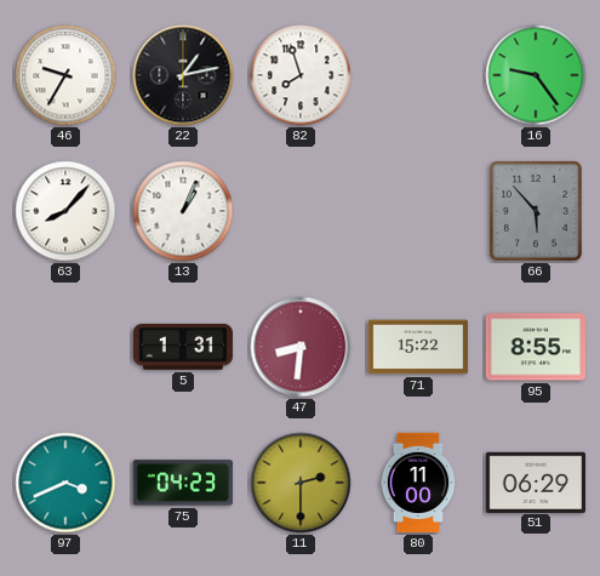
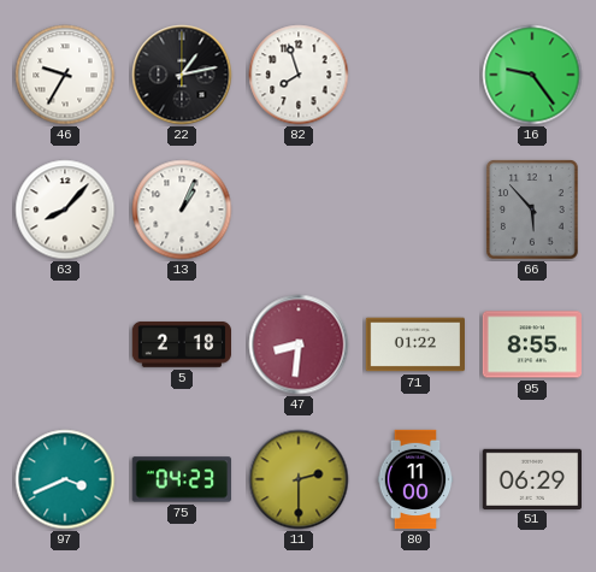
5: 1:31 -> 2:18
71: 15:22 -> 01:22
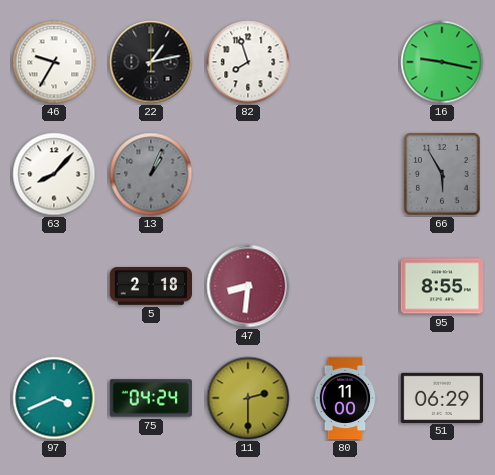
16: 9:24 -> 9:17
13 dial: white -> grey
66: 5:53 -> 5:55
71: 01:22 -> none
75: 04:23 -> 04:24
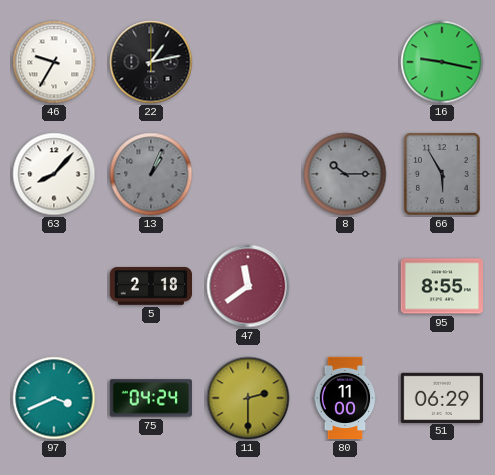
82: 7:57 -> none
8: none -> 10:15
47: 8:31 -> 11:39
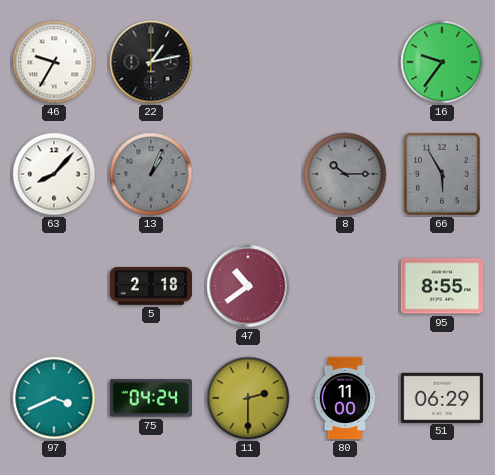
16: 9:17 -> 9:36
47: 11:39 -> 10:39
